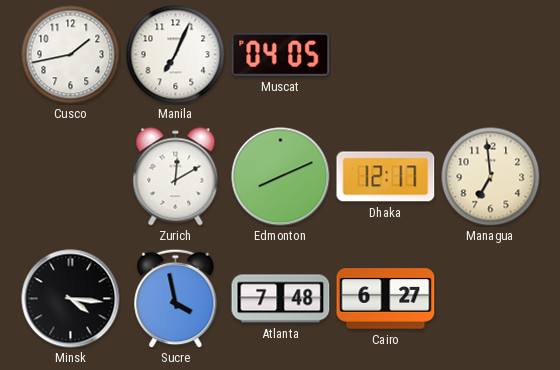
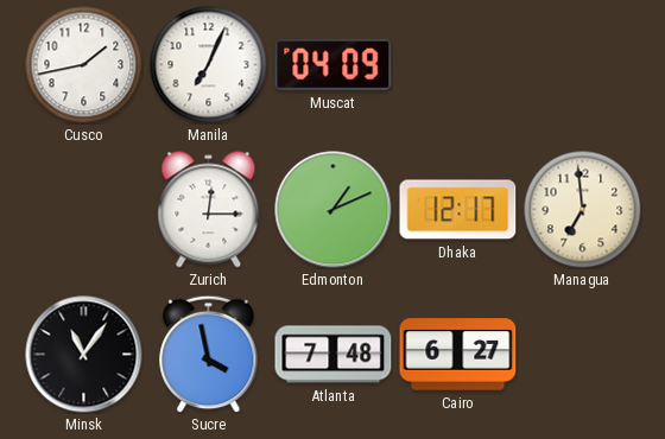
Muscat: 04:05 -> 04:09
Zurich: 12:10 -> 12:15
Edmonton: 8:11 -> 1:11
Minsk: 4:16 -> 11:06
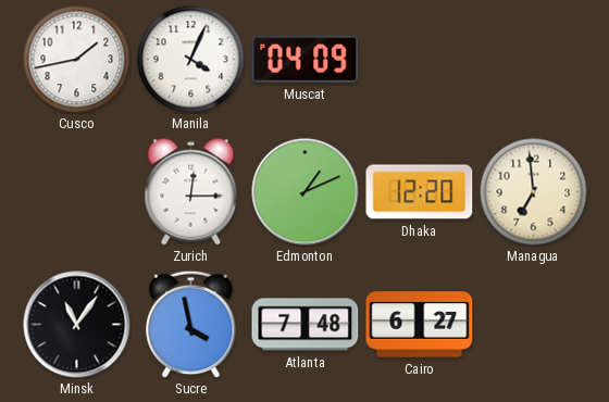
Manila: 7:04 -> 4:04
Dhaka: 12:17 -> 12:20
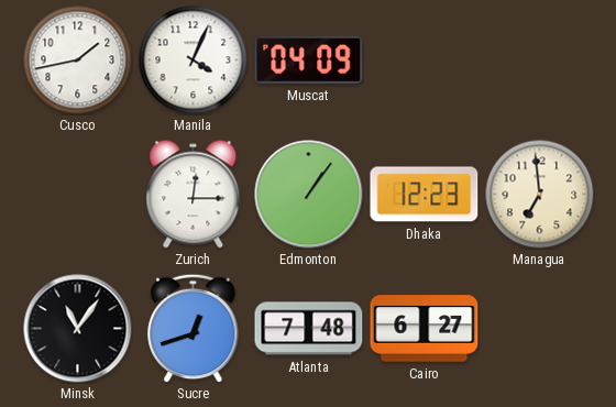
Edmonton: 1:11 -> 1:06
Dhaka: 12:20 -> 12:23
Sucre: 3:58 -> 12:42
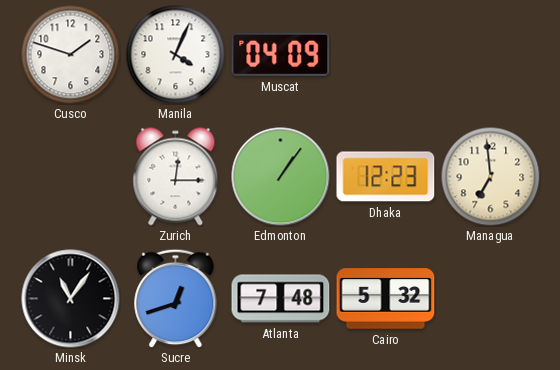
Cusco: 1:43 -> 1:48
Cairo: 6:27 -> 5:32
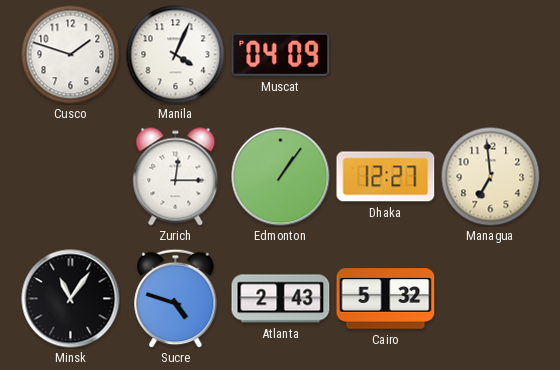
Dhaka: 12:23 -> 12:27
Sucre: 12:42 -> 4:48
Atlanta: 7:48 -> 2:43
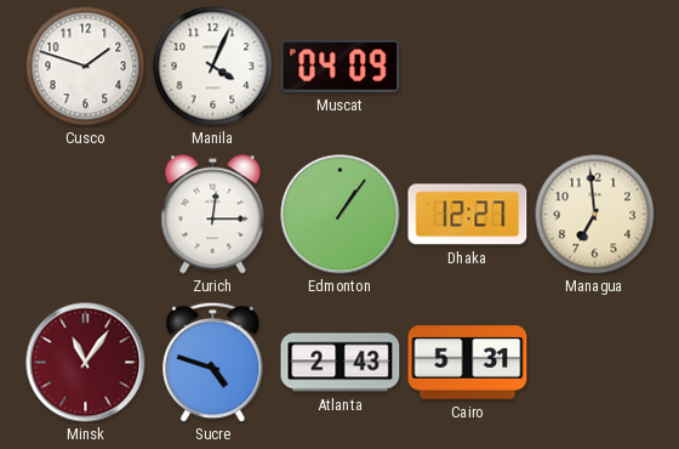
Minsk dial: black -> burgundy
Cairo: 5:32 -> 5:31
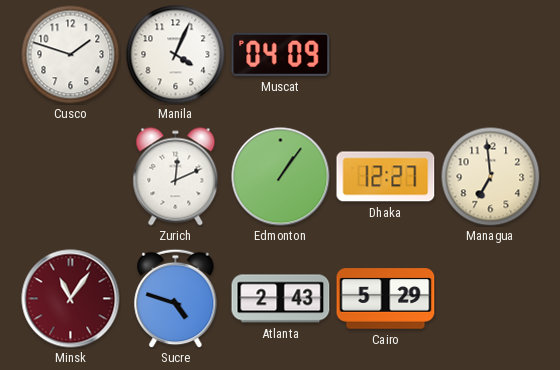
Zurich: 12:15 -> 12:11
Cairo: 5:31 -> 5:29
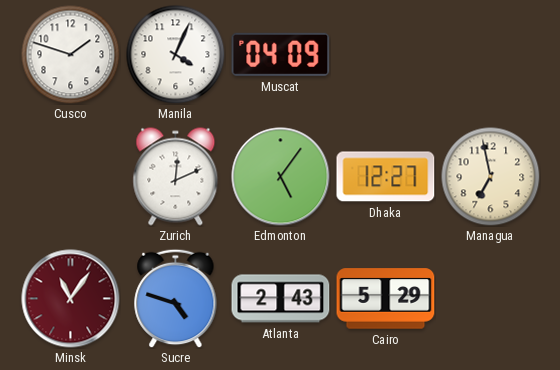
Edmonton: 1:06 -> 5:06
Managua: 6:59 -> 6:58
